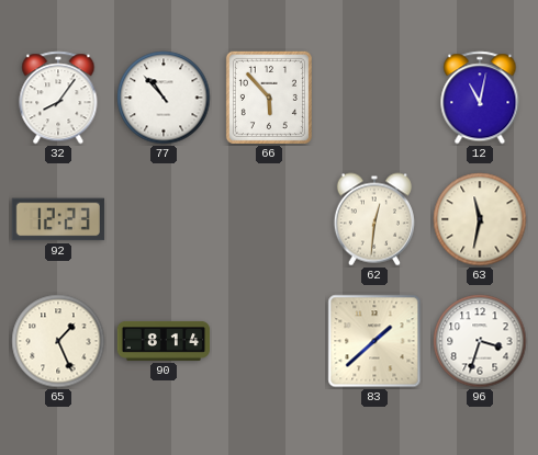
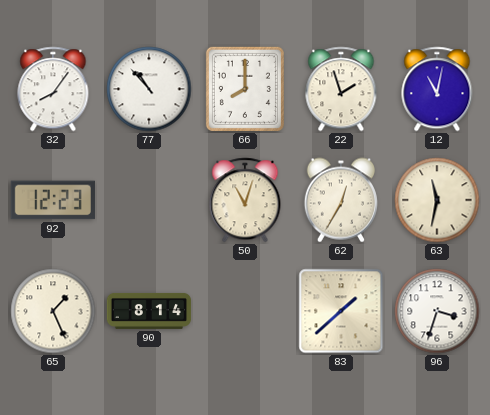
66: 5:53 -> 8:00
22: none -> 1:57
50: none -> 11:03
62: 12:31 -> 12:35
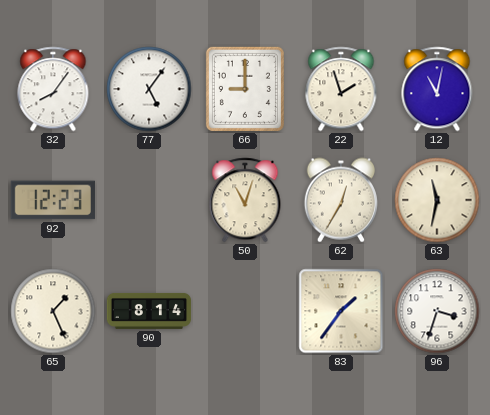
77: 10:53 -> 5:06
66: 8:00 -> 9:00
83: 1:38 -> 1:36
